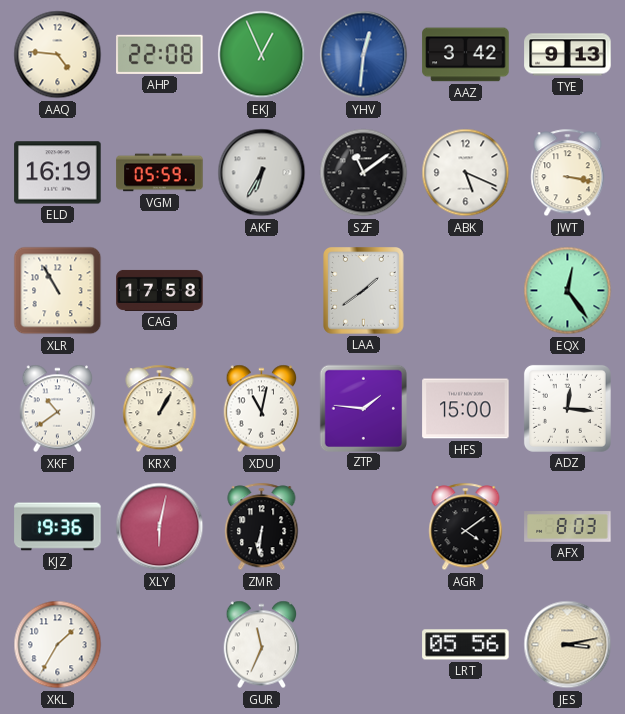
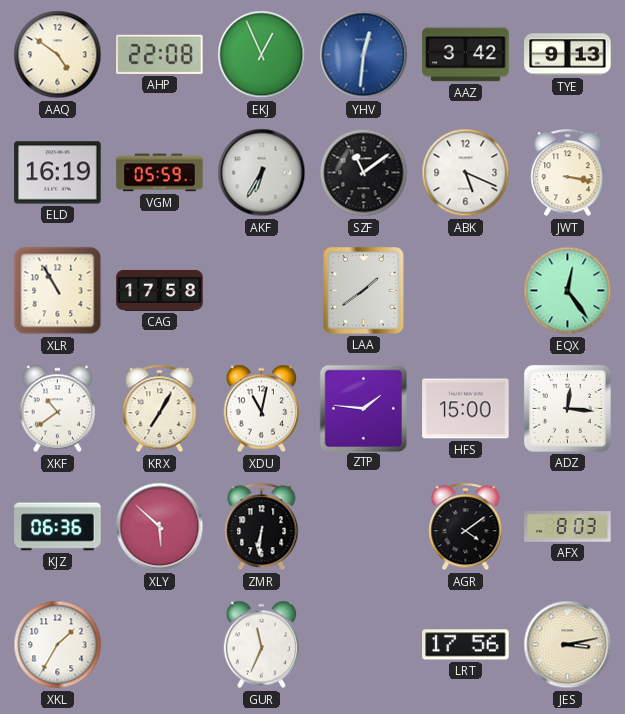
AAQ: 4:46 -> 4:51
KRX: 1:05 -> 7:05
KJZ: 19:36 -> 06:36
XLY: 6:02 -> 5:52
LRT: 05:56 -> 17:56
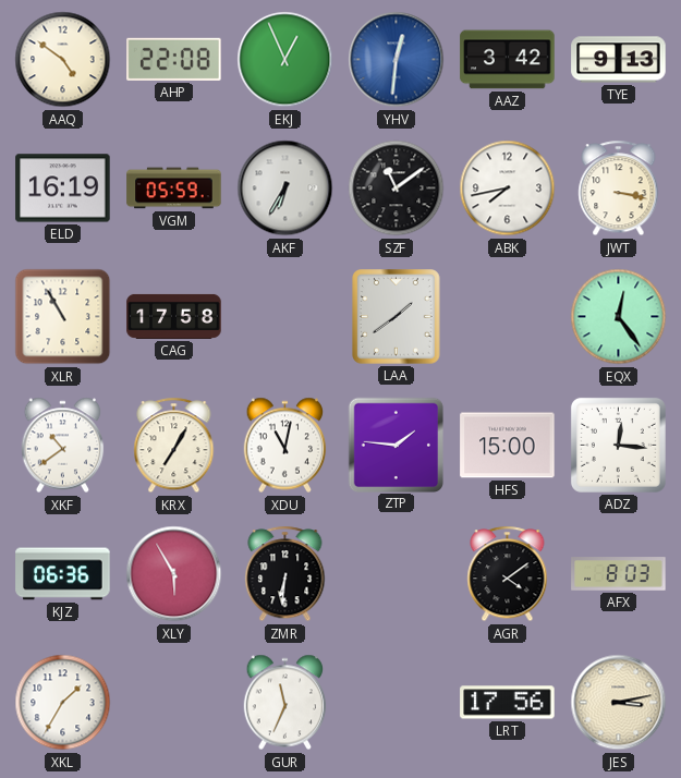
ABK: 5:19 -> 7:43
XLY: 5:52 -> 5:55
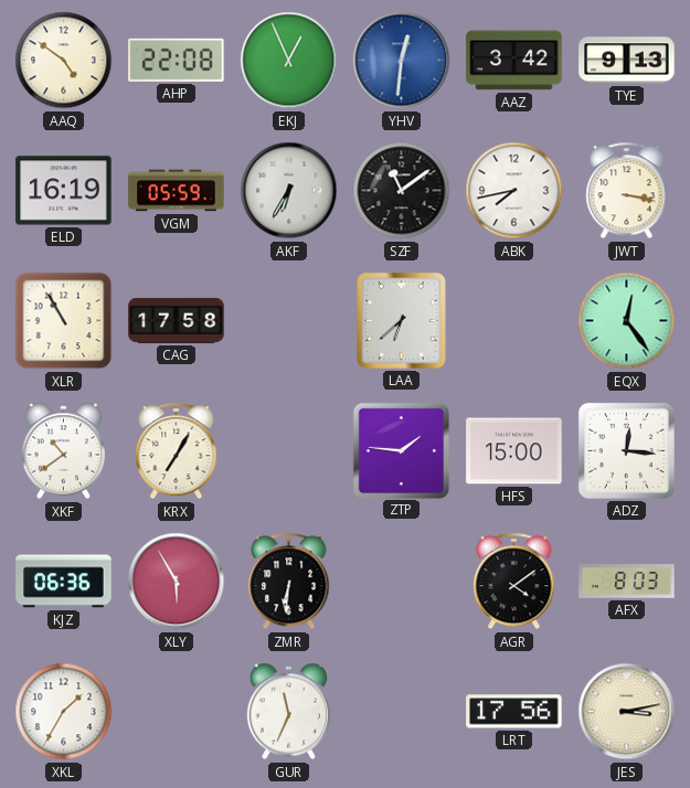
LAA: 1:39 -> 6:38
XDU: 11:02 -> none
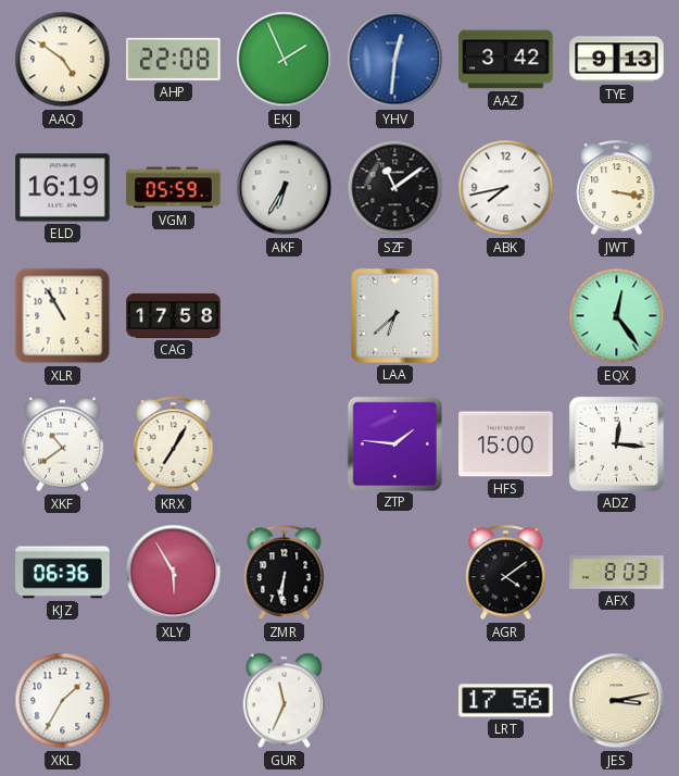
EKJ: 12:56 -> 1:56
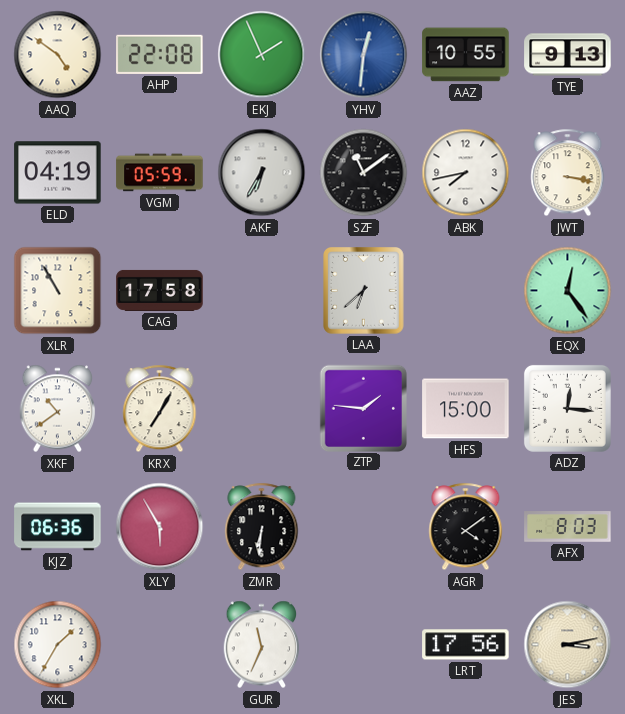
AAZ: 3:42 -> 10:55
ELD: 16:19 -> 04:19
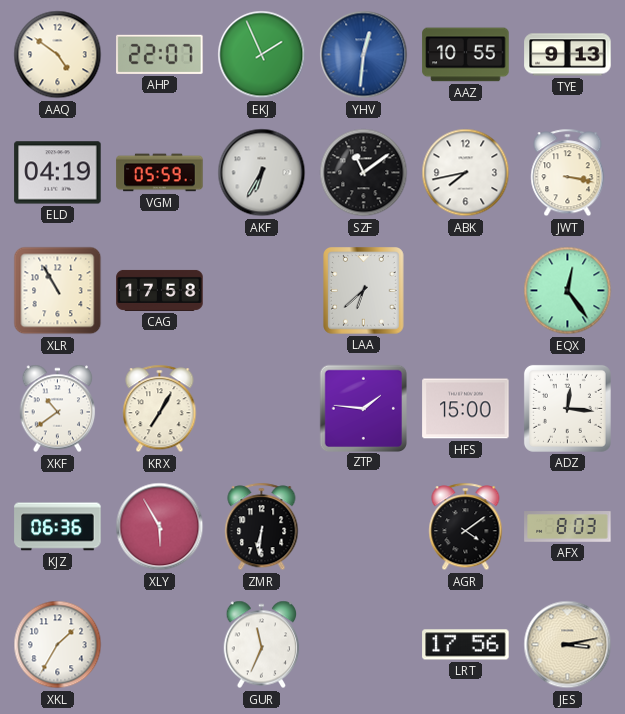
AHP: 22:08 -> 22:07
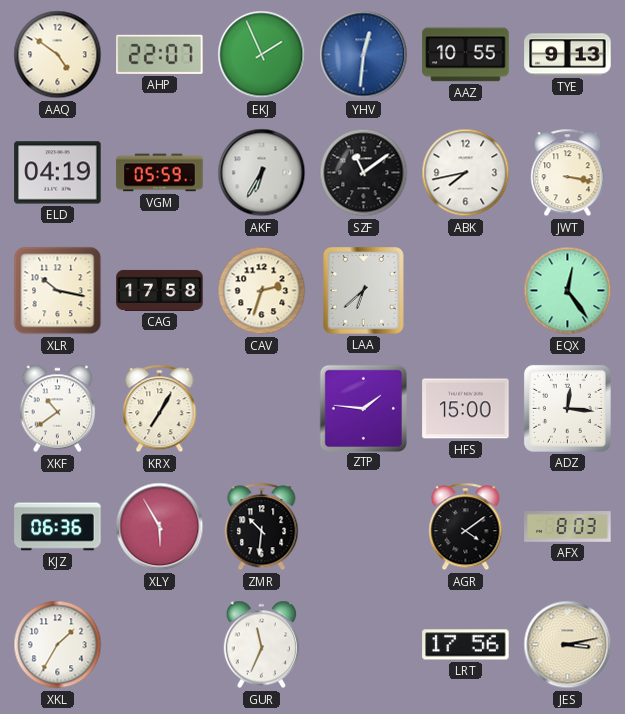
XLR: 10:55 -> 10:17
CAV: none -> 2:33
ZMR: 6:31 -> 10:31
